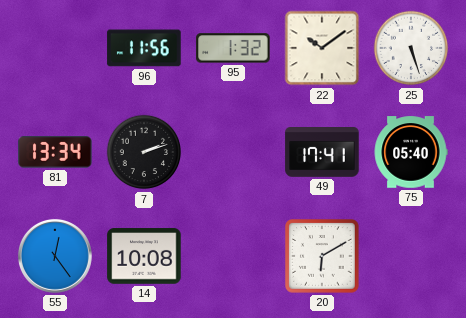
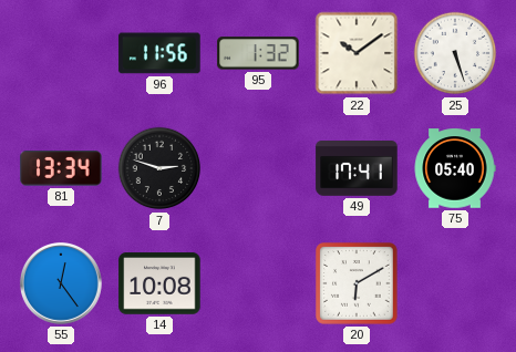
7: 2:12 -> 2:48
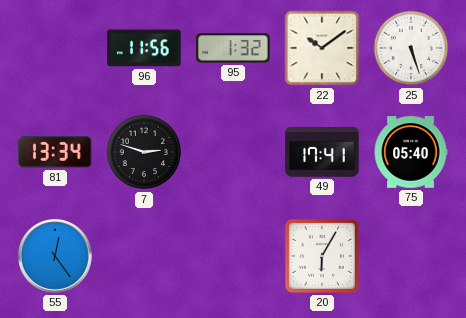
14: 10:08 -> none
20: 6:10 -> 6:05
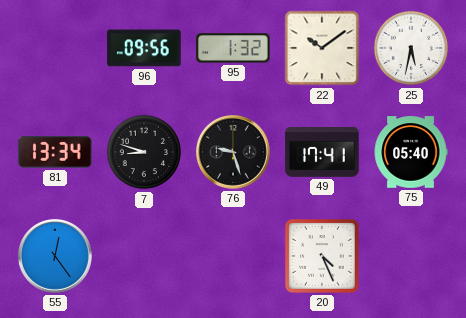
96: 11:56 -> 09:56
25: 5:27 -> 5:32
7: 2:48 -> 8:48
76: none -> 9:27
20: 6:05 -> 4:26
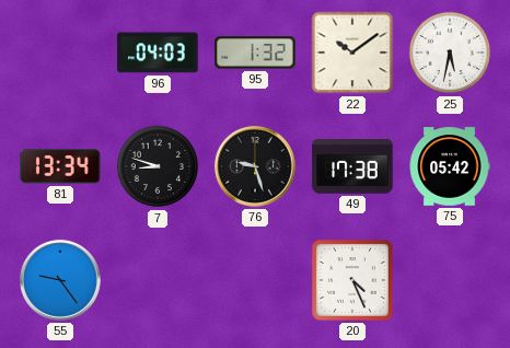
96: 09:56 -> 04:03
49: 17:41 -> 17:38
75: 05:40 -> 05:42
55: 12:24 -> 9:24
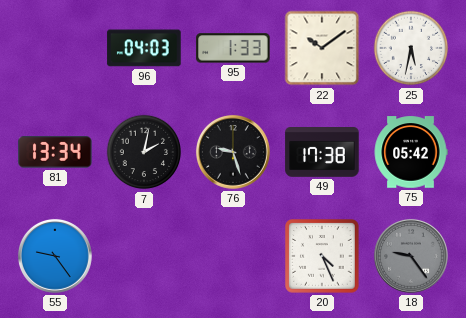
95: 1:32 -> 1:33
7: 8:48 -> 2:02
18: none -> 9:24
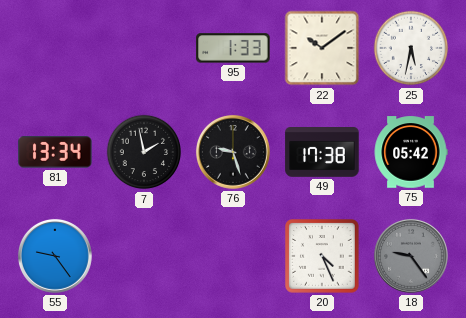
96: 04:03 -> none
7: 2:02 -> 1:58
